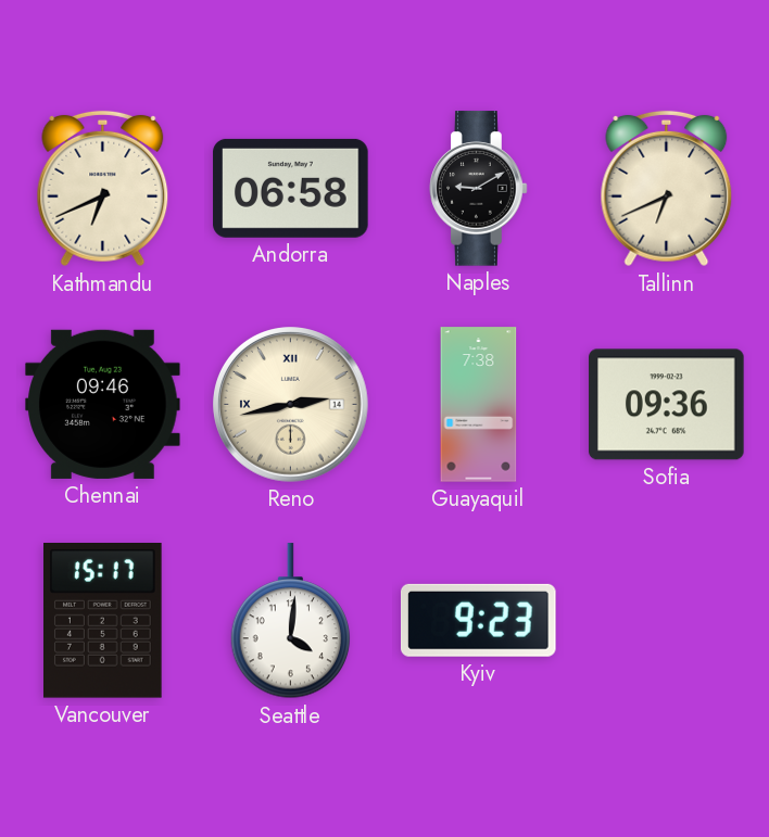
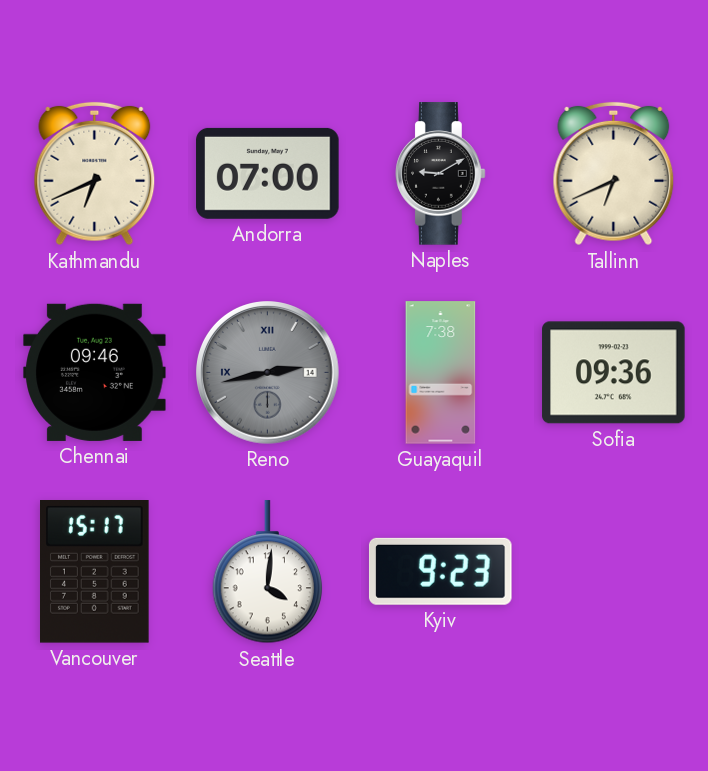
Andorra: 06:58 -> 07:00
Reno dial: cream -> grey
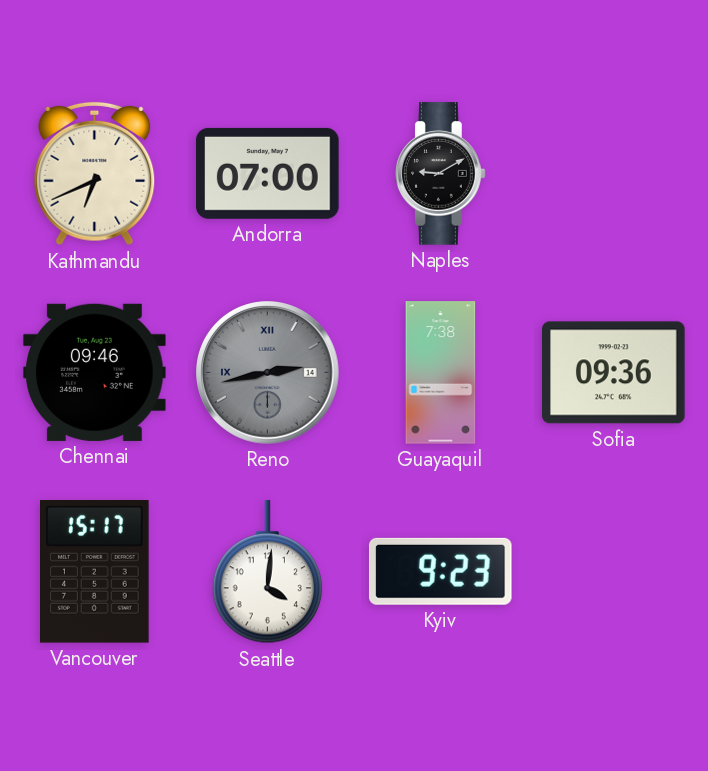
Tallinn: 6:41 -> none
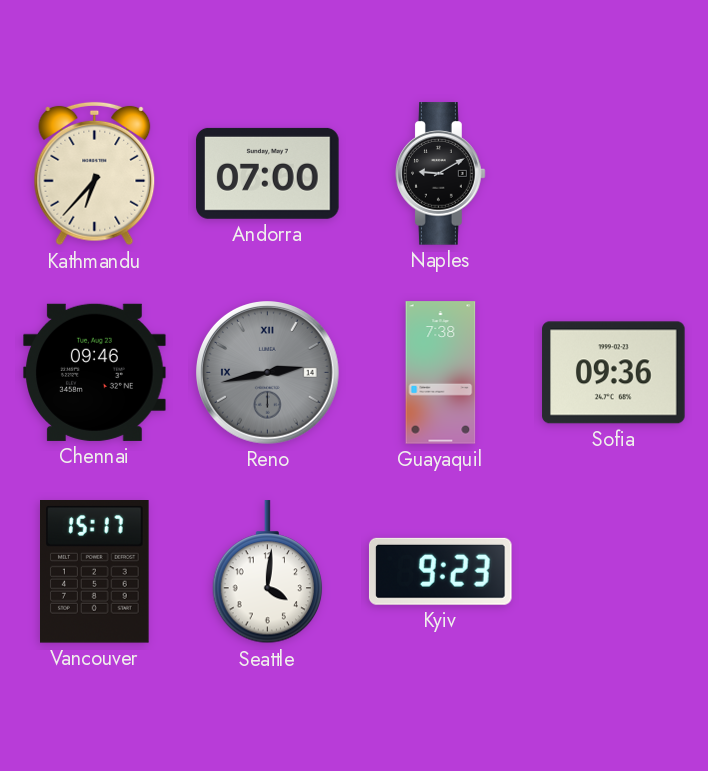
Kathmandu: 6:41 -> 6:37
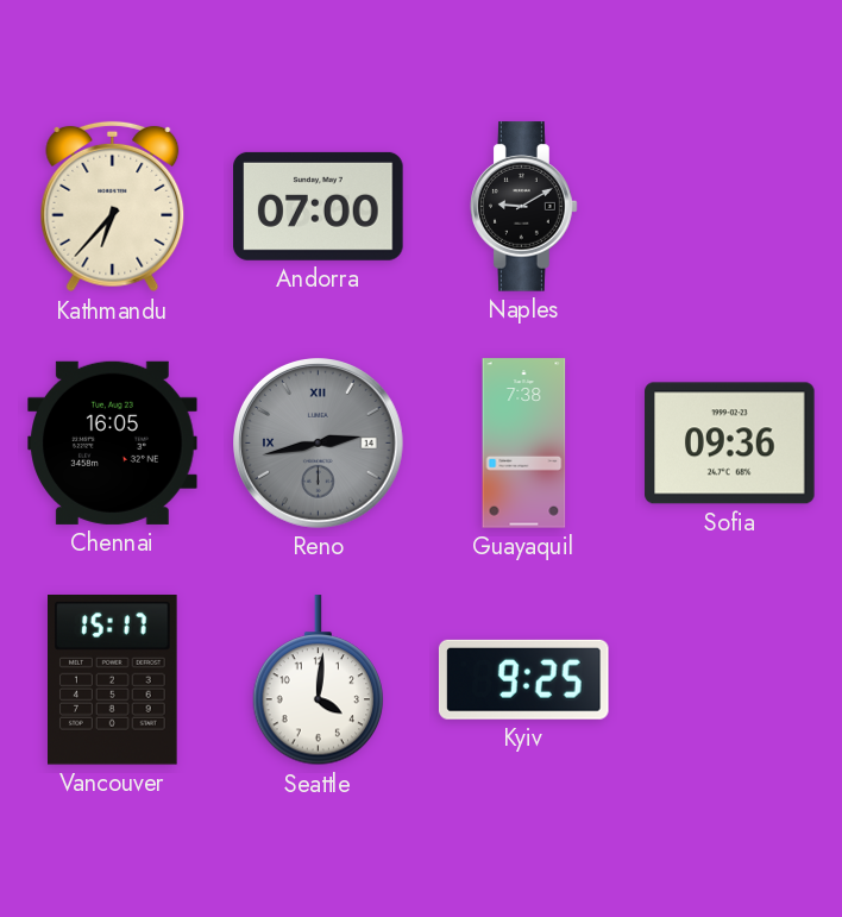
Chennai: 09:46 -> 16:05
Kyiv: 9:23 -> 9:25
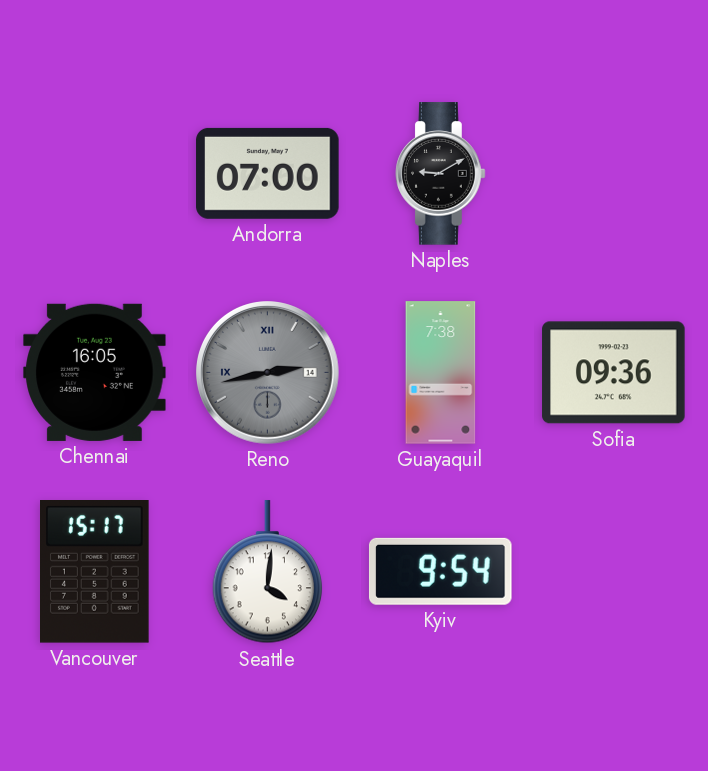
Kathmandu: 6:37 -> none
Kyiv: 9:25 -> 9:54
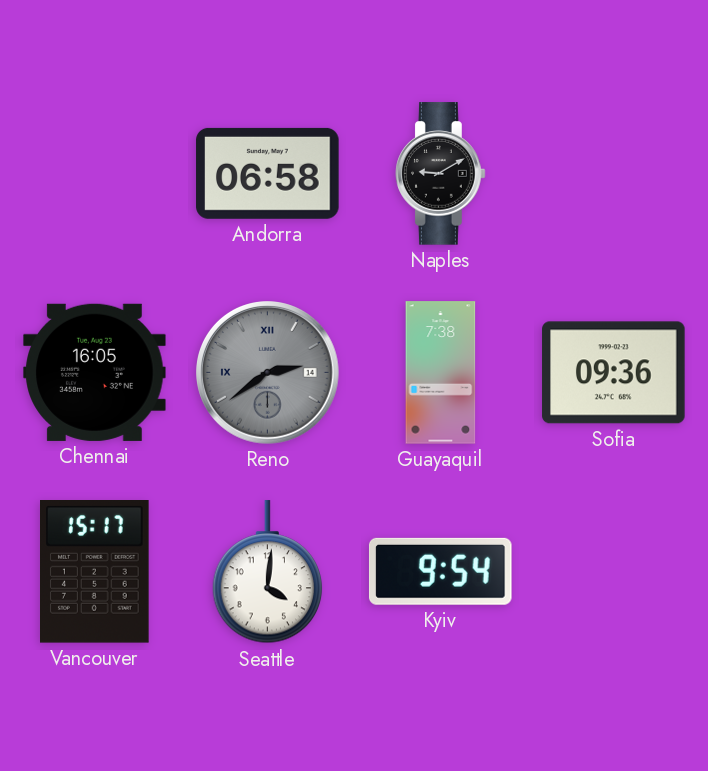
Andorra: 07:00 -> 06:58
Reno: 2:43 -> 2:39
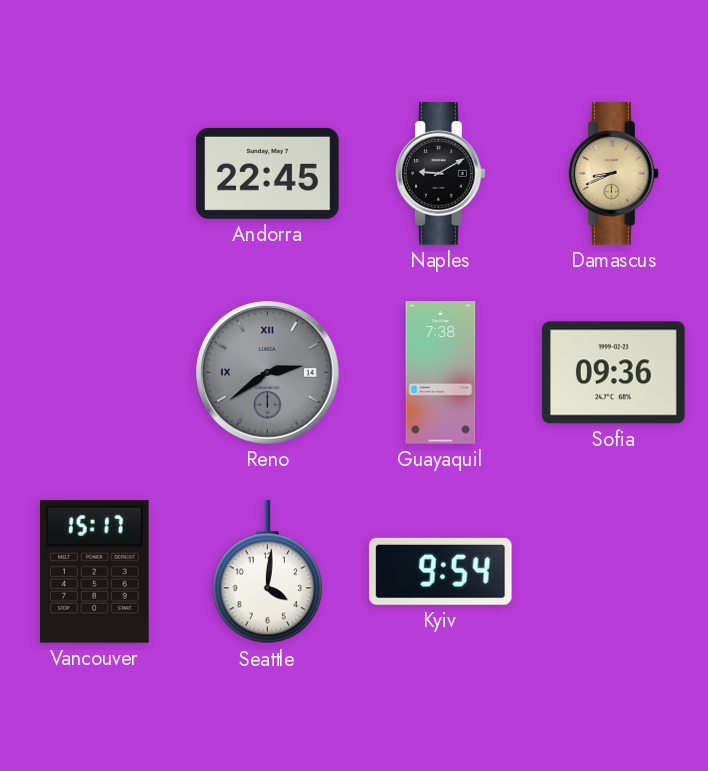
Andorra: 06:58 -> 22:45
Damascus: none -> 8:41
Chennai: 16:05 -> none
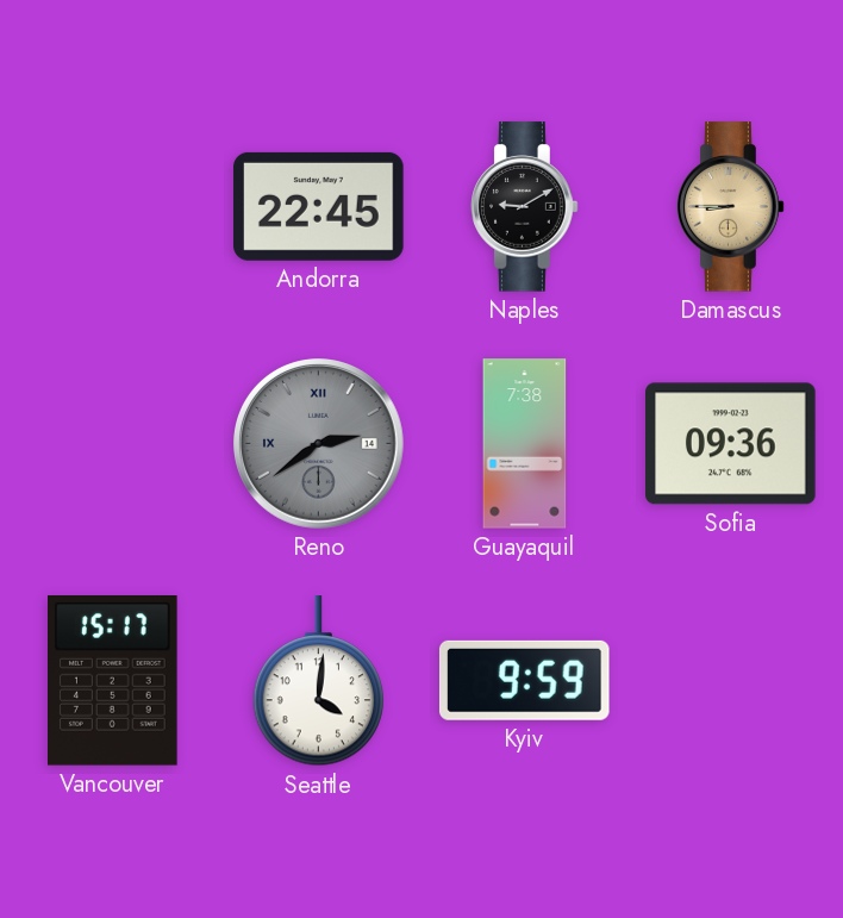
Damascus: 8:41 -> 8:45
Kyiv: 9:54 -> 9:59
